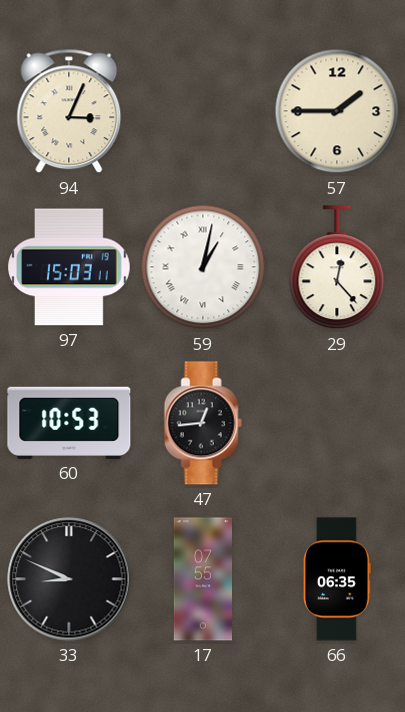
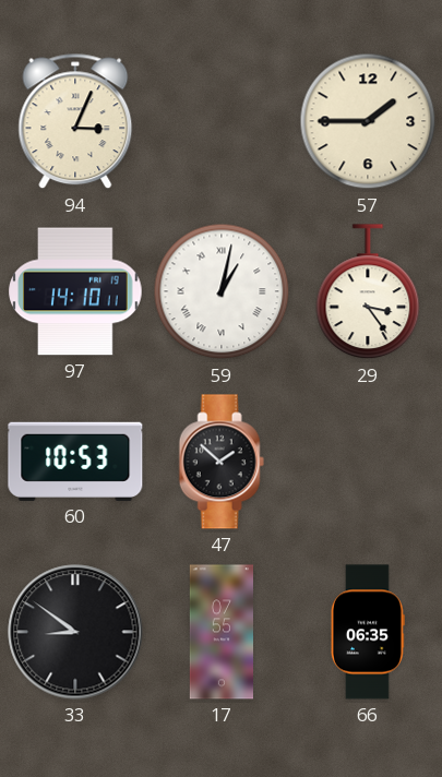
97: 15:03 -> 14:10
29: 12:23 -> 3:24
47: 12:44 -> 1:52
33: 8:49 -> 8:51
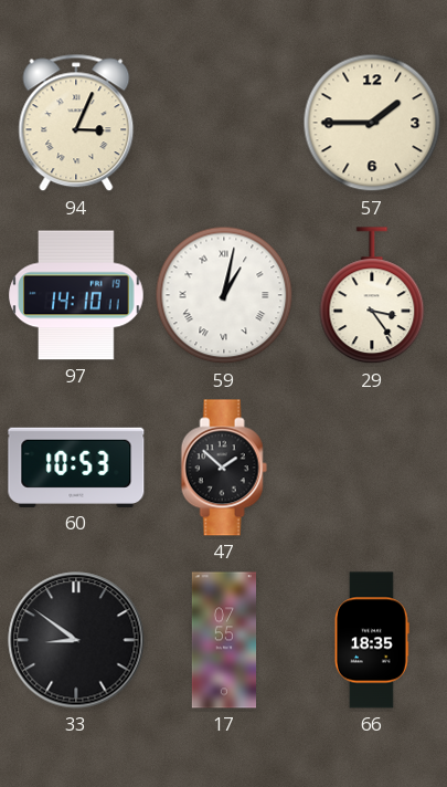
66: 06:35 -> 18:35
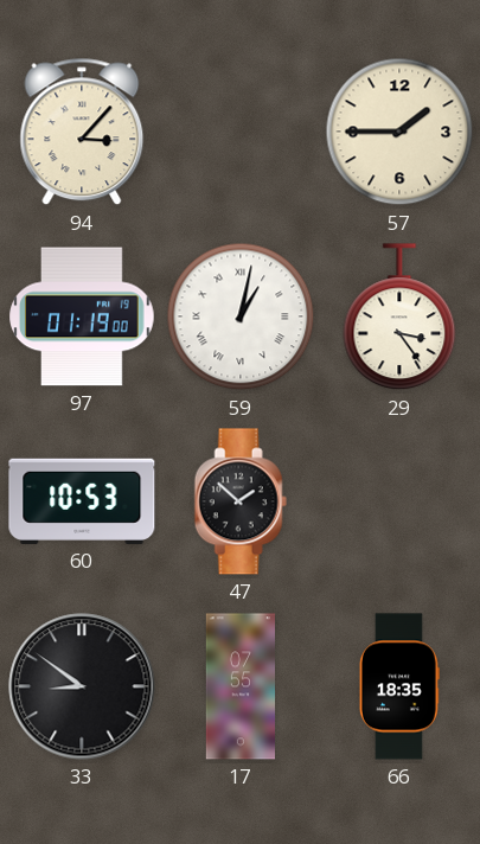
94: 3:04 -> 3:07
97: 14:10 -> 01:19
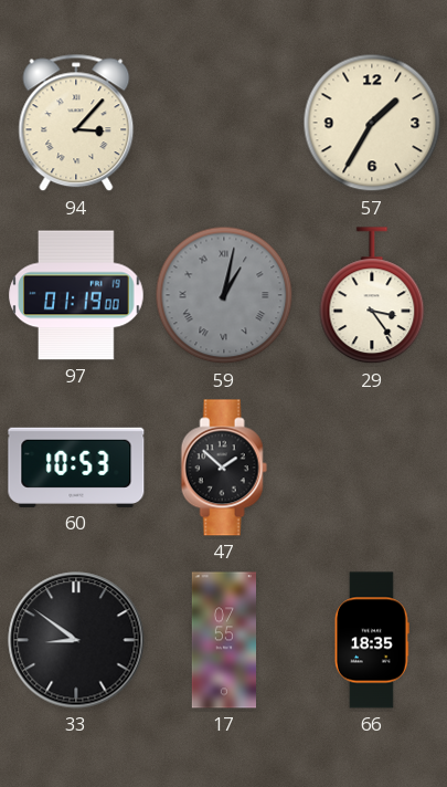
57: 1:45 -> 1:35
59 dial: white -> grey
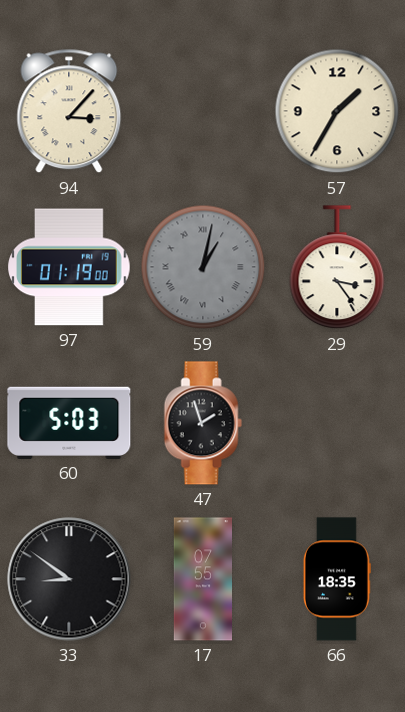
60: 10:53 -> 5:03
47: 1:52 -> 1:57
